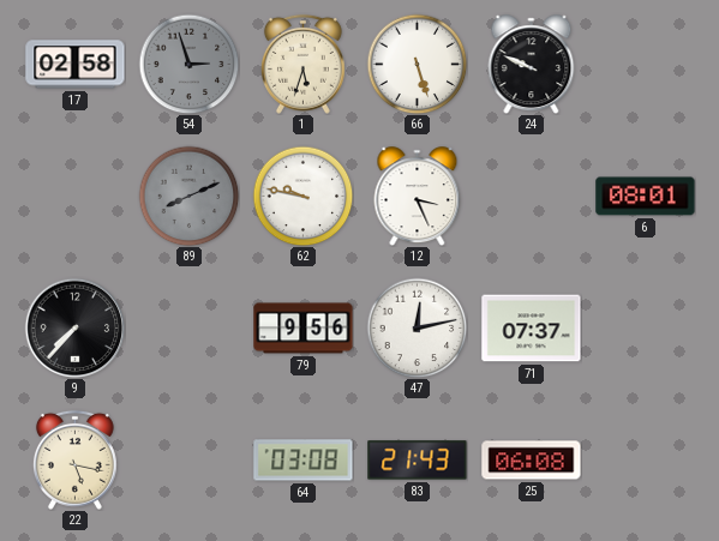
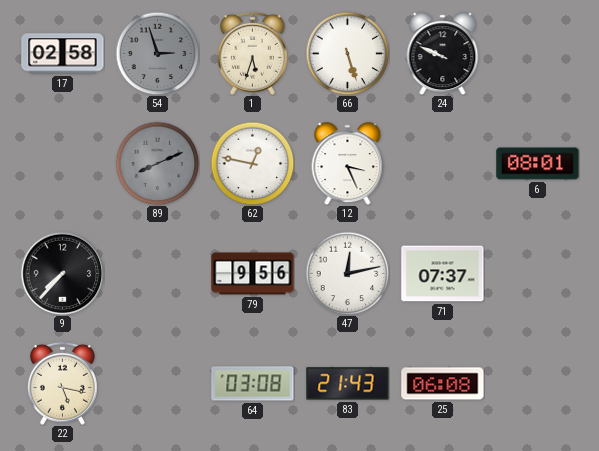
62: 9:47 -> 12:47
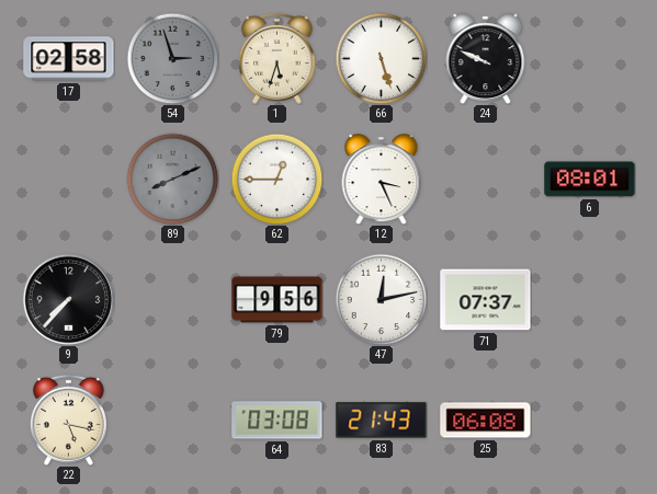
62: 12:47 -> 12:45
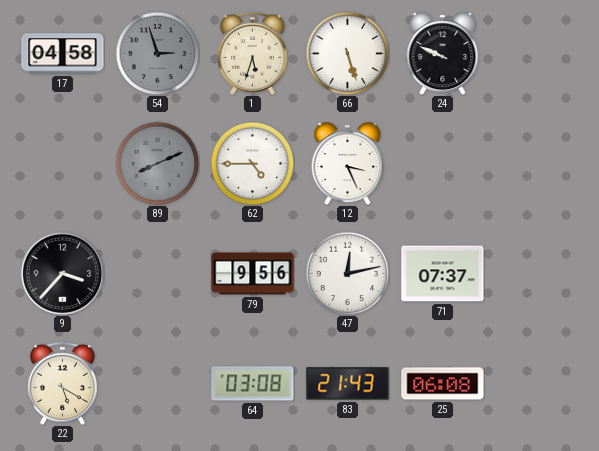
17: 02:58 -> 04:58
62: 12:45 -> 4:45
6: 08:01 -> none
9: 7:37 -> 3:37
22: 5:17 -> 5:20
